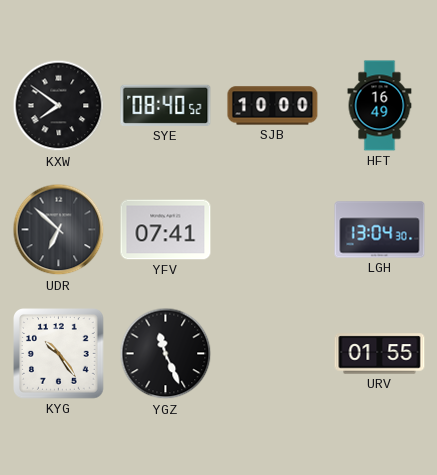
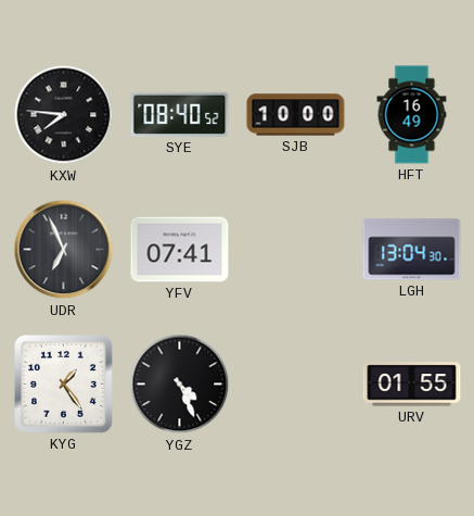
KXW: 7:51 -> 7:46
UDR: 6:52 -> 6:56
KYG: 10:24 -> 1:24
YGZ: 11:26 -> 4:26
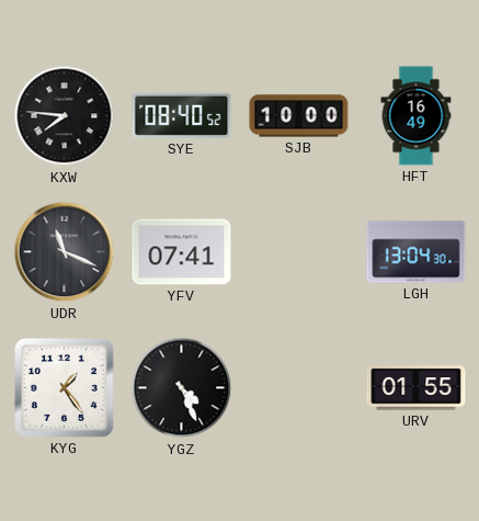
UDR: 6:56 -> 11:19
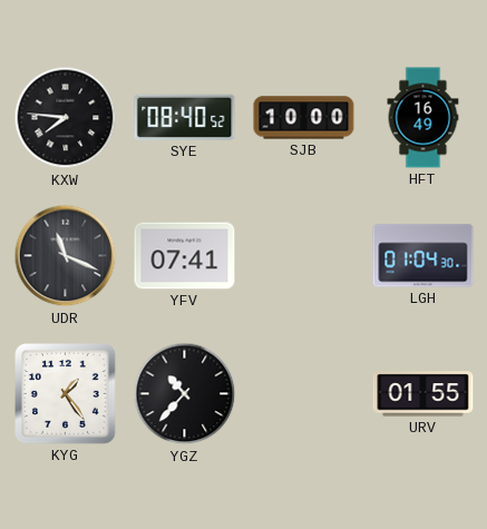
LGH: 13:04 -> 01:04
YGZ: 4:26 -> 10:37
